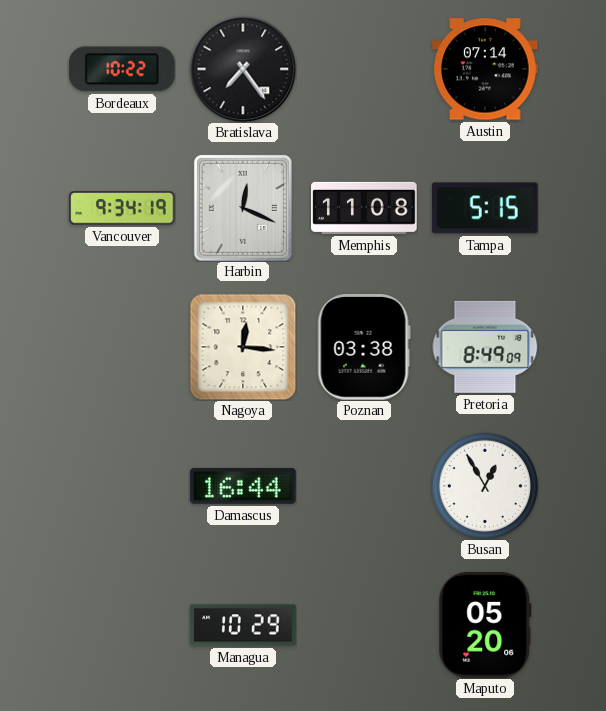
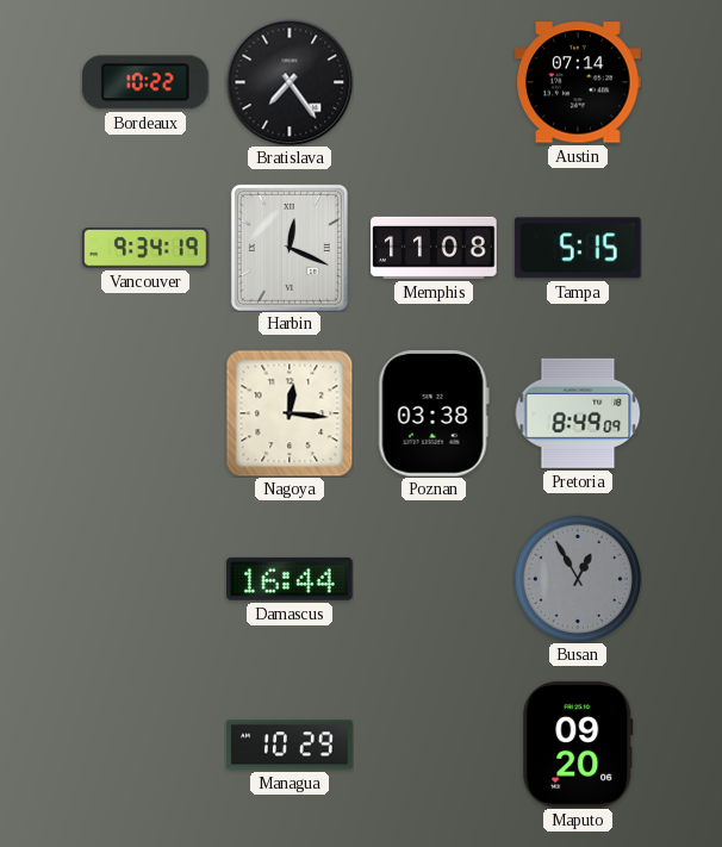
Busan dial: white -> grey
Maputo: 05:20 -> 09:20
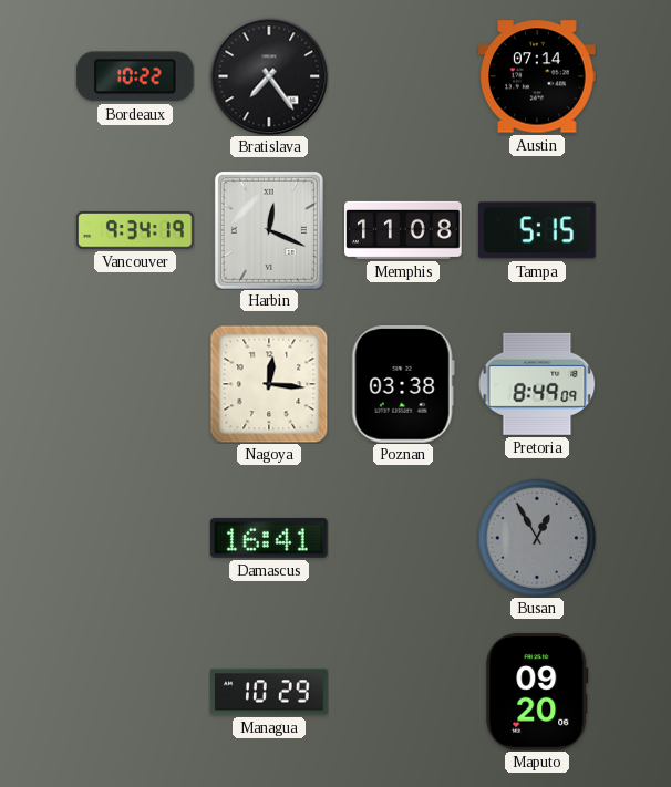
Damascus: 16:44 -> 16:41
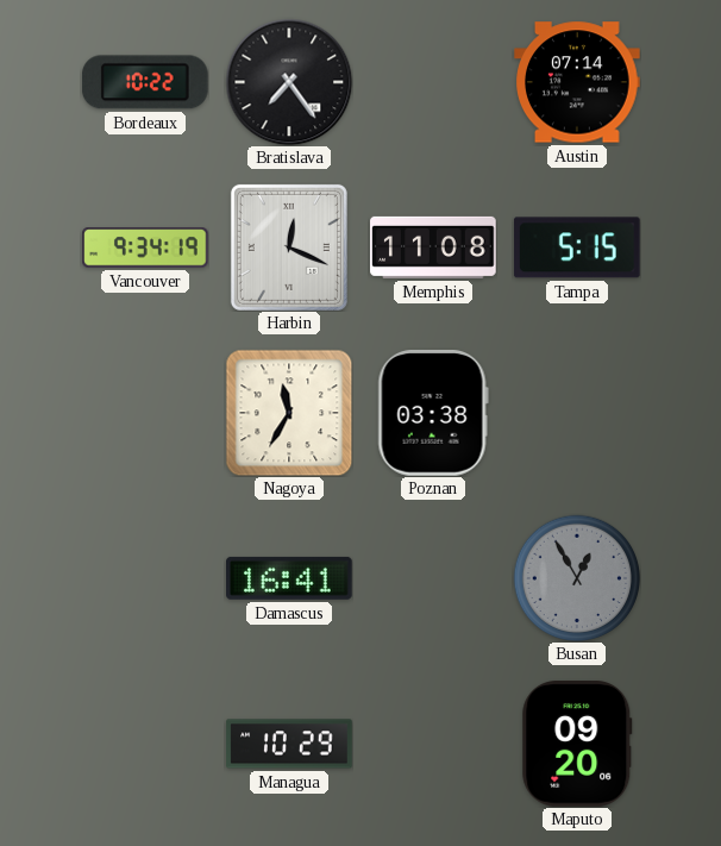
Nagoya: 12:16 -> 11:35
Pretoria: 8:49 -> none
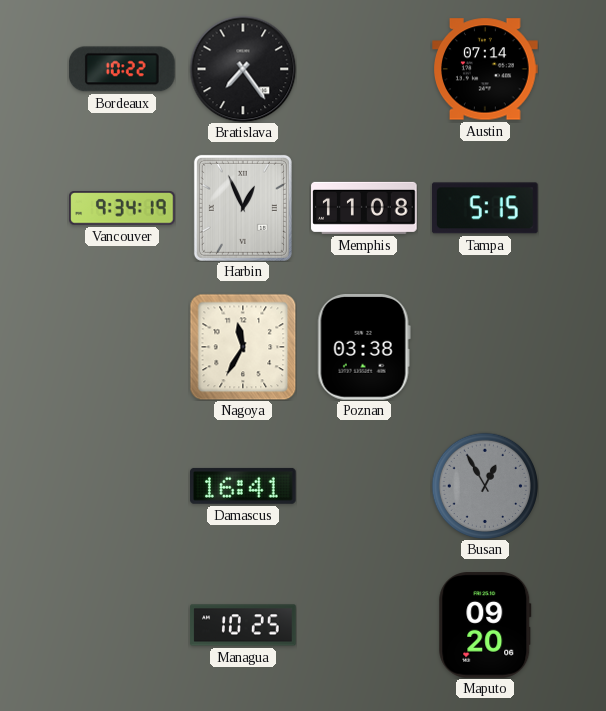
Harbin: 12:19 -> 12:56
Managua: 10:29 -> 10:25
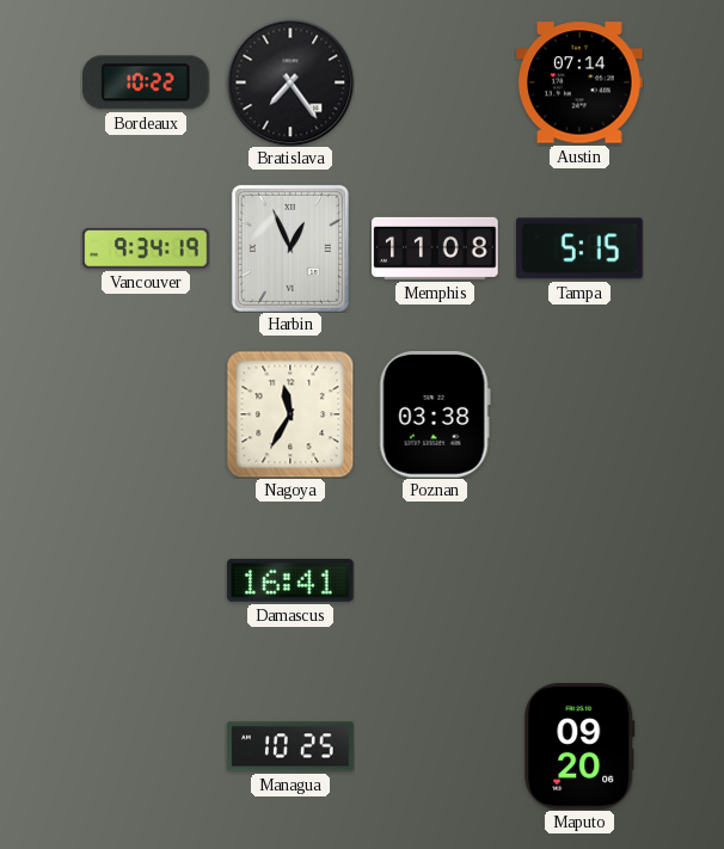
Busan: 12:55 -> none
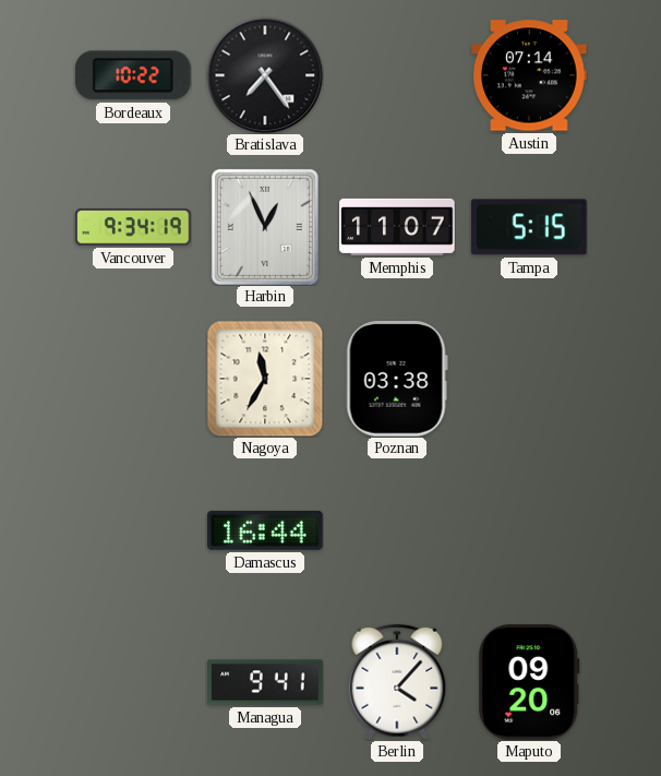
Memphis: 11:08 -> 11:07
Damascus: 16:41 -> 16:44
Managua: 10:25 -> 9:41
Berlin: none -> 4:07
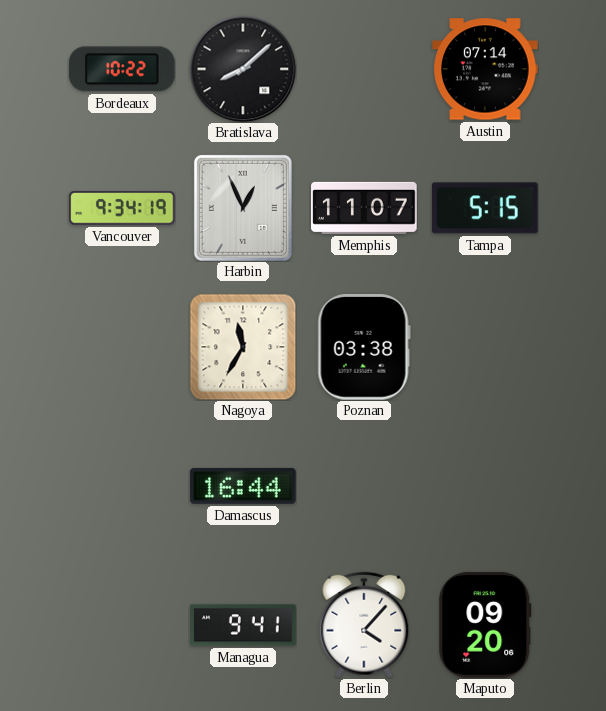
Bratislava: 7:24 -> 8:08
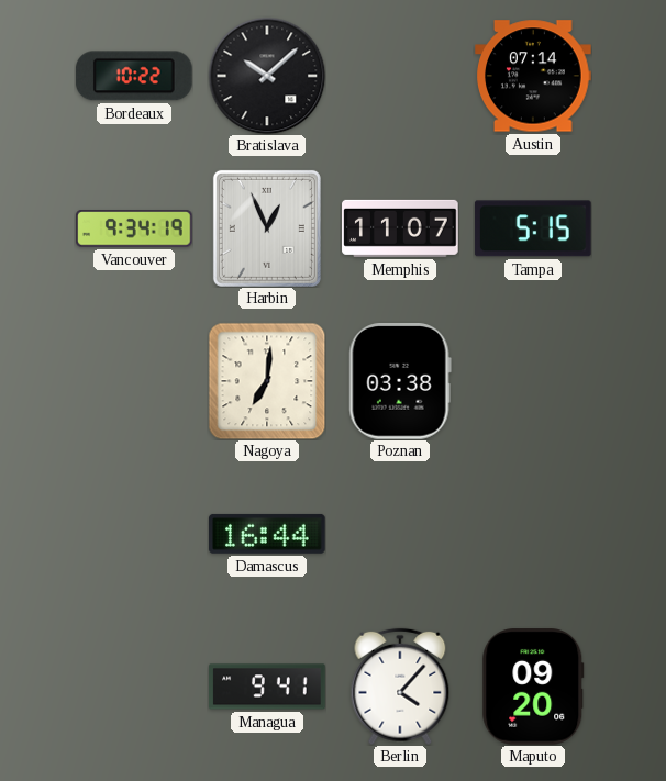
Bratislava: 8:08 -> 10:08
Nagoya: 11:35 -> 7:01
